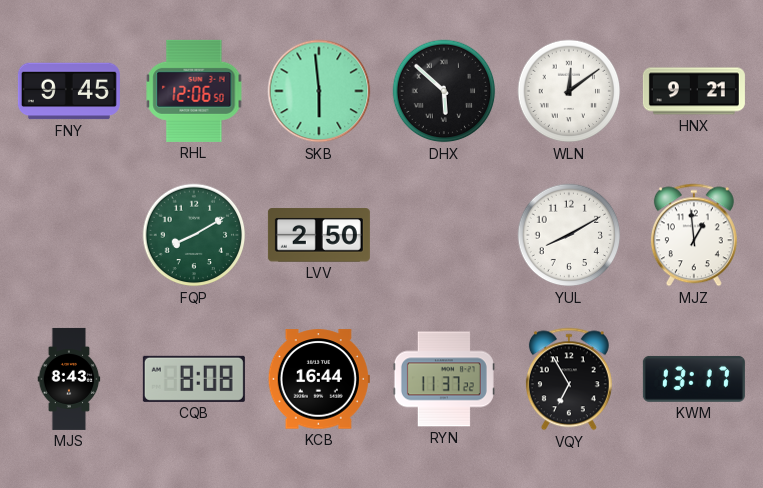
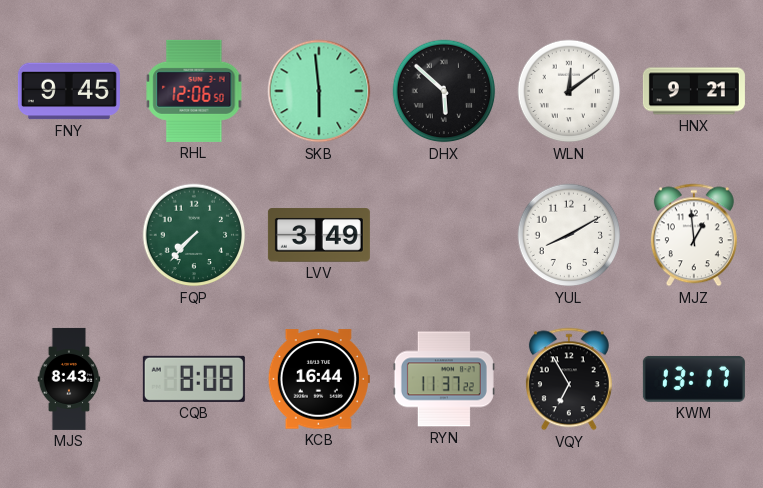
FQP: 8:10 -> 7:37
LVV: 2:50 -> 3:49
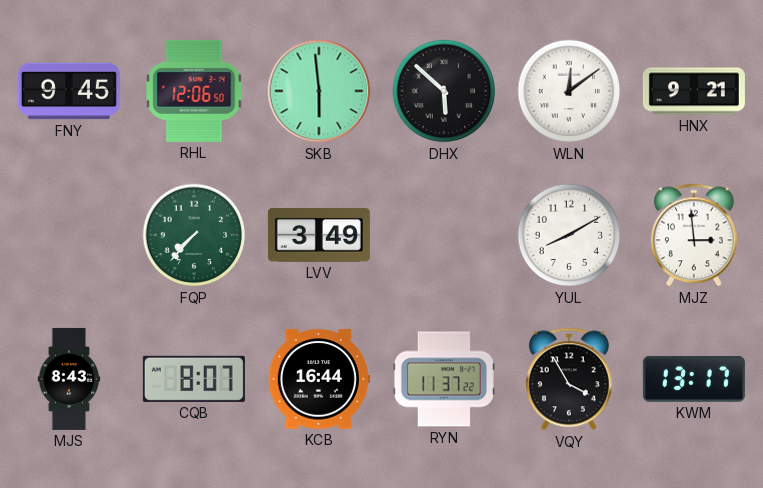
MJZ: 12:59 -> 2:59
CQB: 8:08 -> 8:07
VQY: 6:55 -> 3:55
